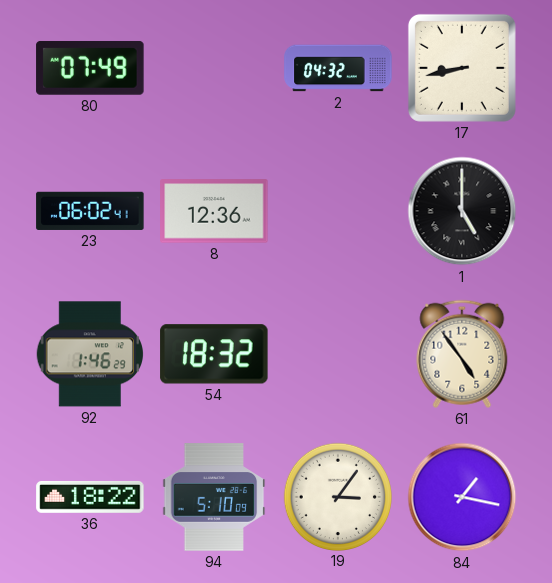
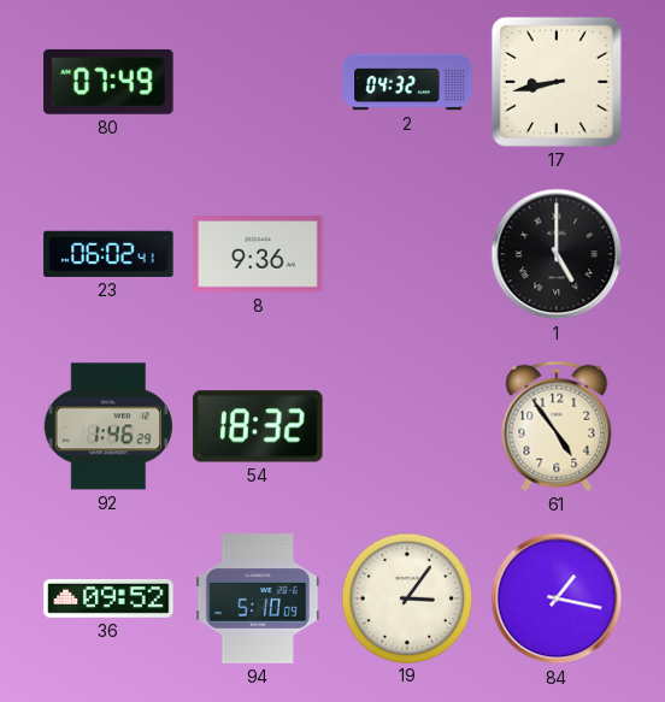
8: 12:36 -> 9:36
36: 18:22 -> 09:52
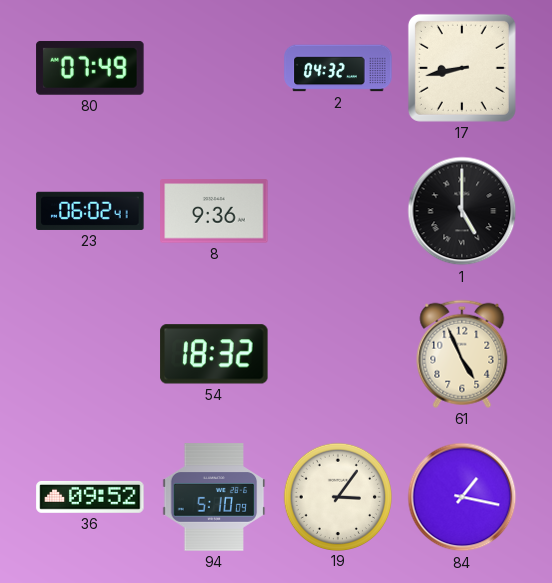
92: 1:46 -> none
61: 4:54 -> 4:56
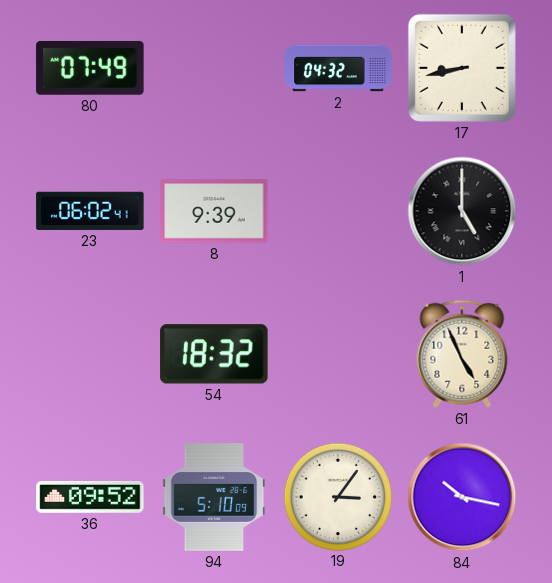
8: 9:36 -> 9:39
84: 1:17 -> 10:17
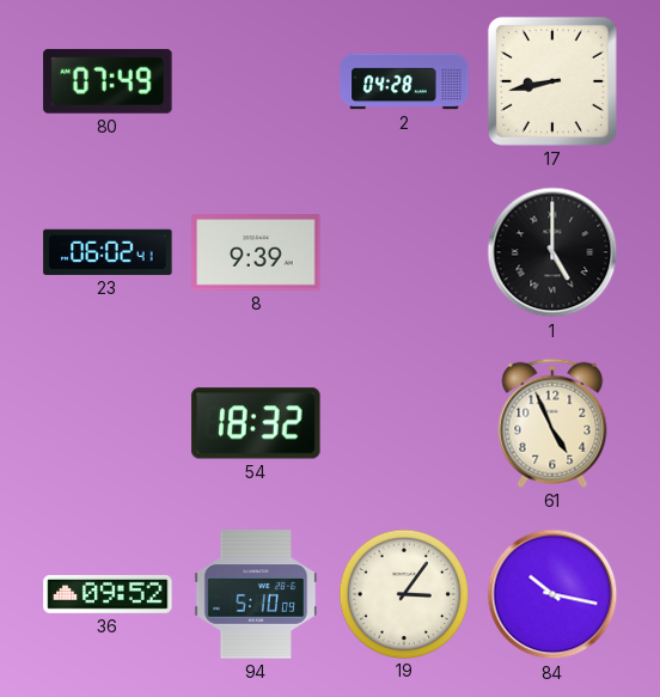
2: 04:32 -> 04:28
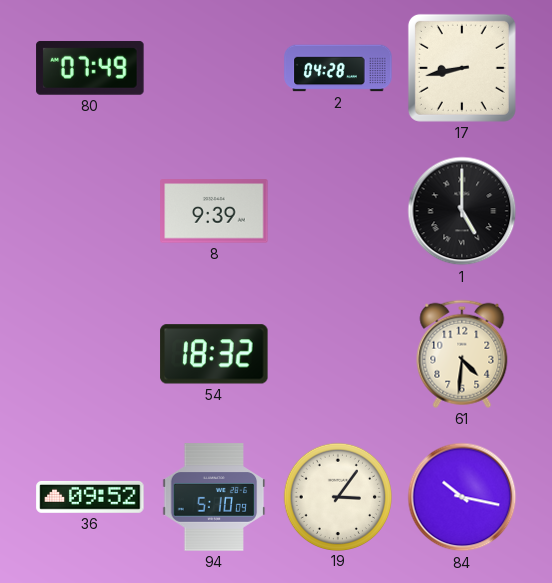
23: 06:02 -> none
61: 4:56 -> 4:31
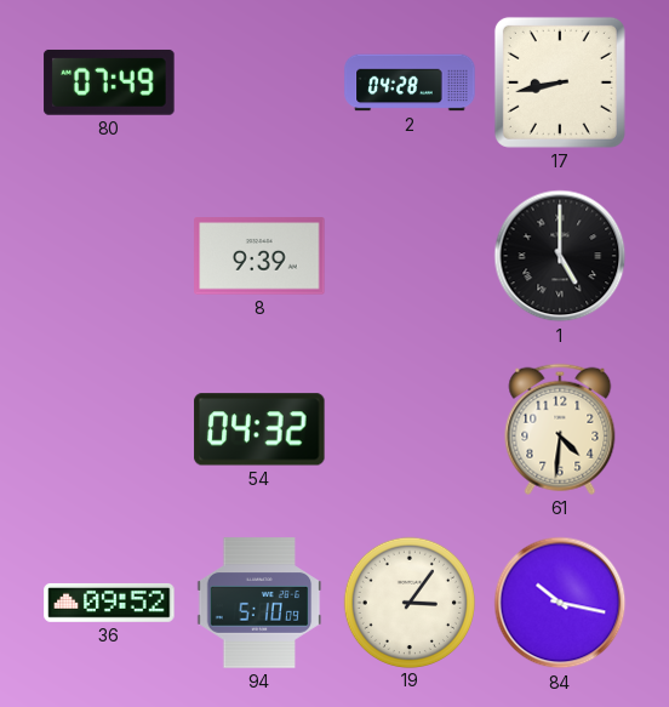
54: 18:32 -> 04:32
